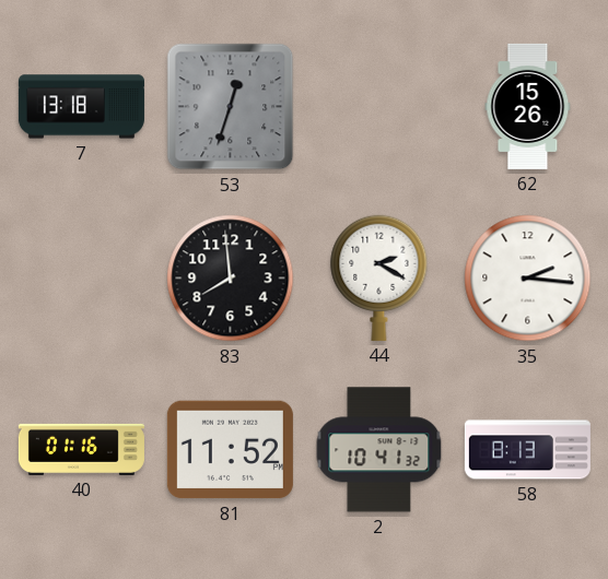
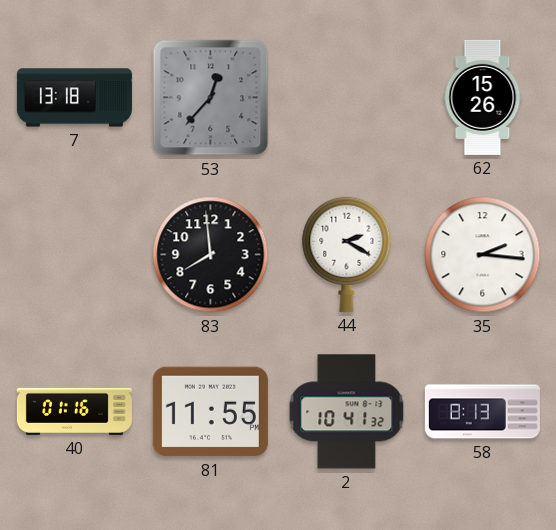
53: 12:33 -> 12:37
81: 11:52 -> 11:55
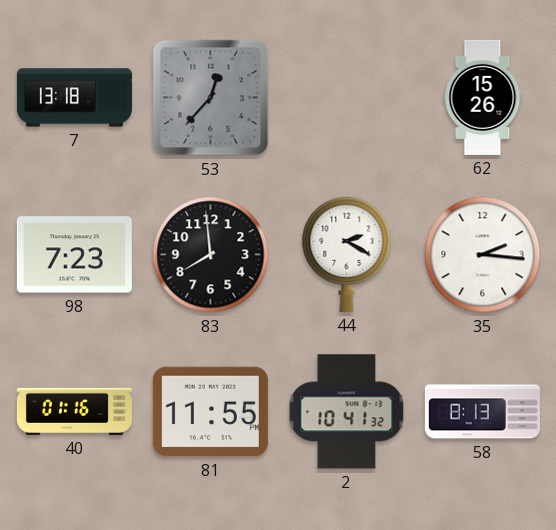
98: none -> 7:23
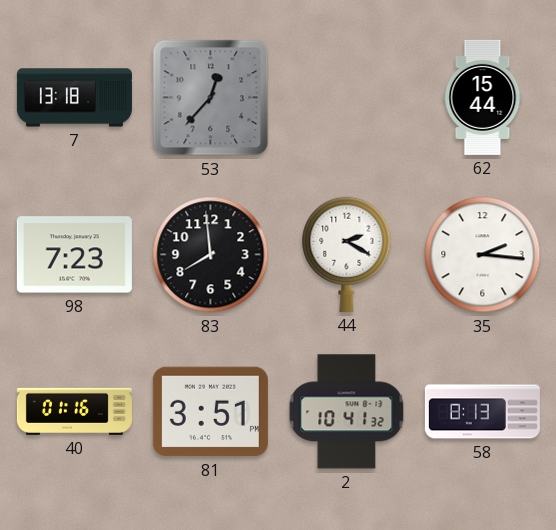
62: 15:26 -> 15:44
81: 11:55 -> 3:51
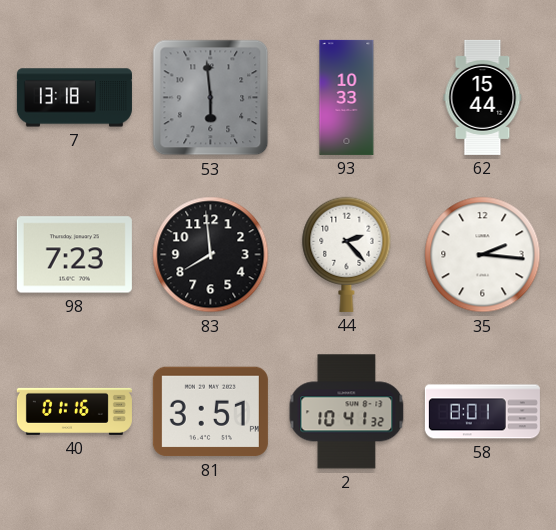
53: 12:37 -> 5:59
93: none -> 10:33
44: 2:20 -> 2:23
58: 8:13 -> 8:01
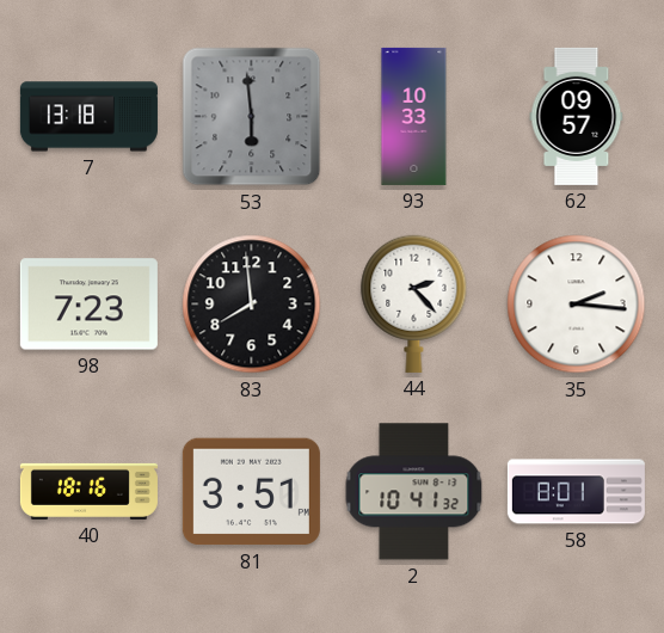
62: 15:44 -> 09:57
40: 01:16 -> 18:16
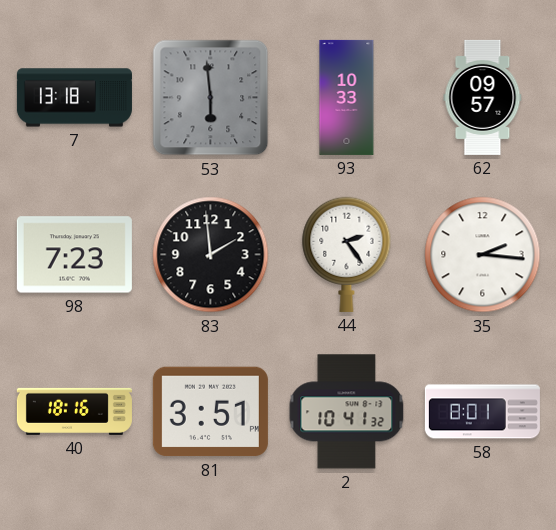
83: 7:59 -> 1:59
44: 2:23 -> 2:24
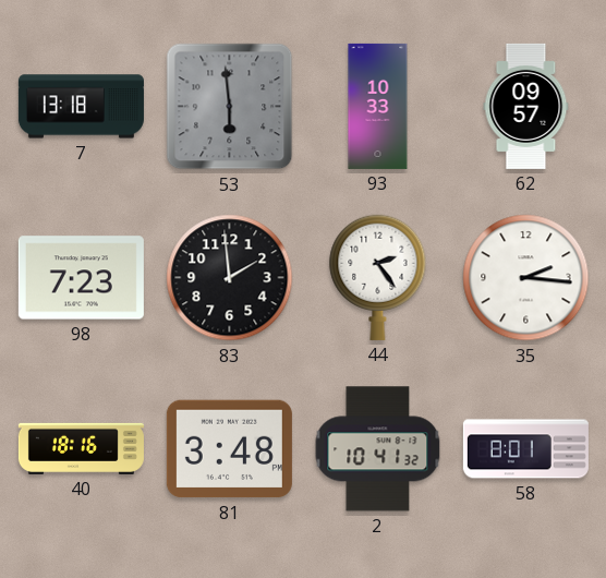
81: 3:51 -> 3:48
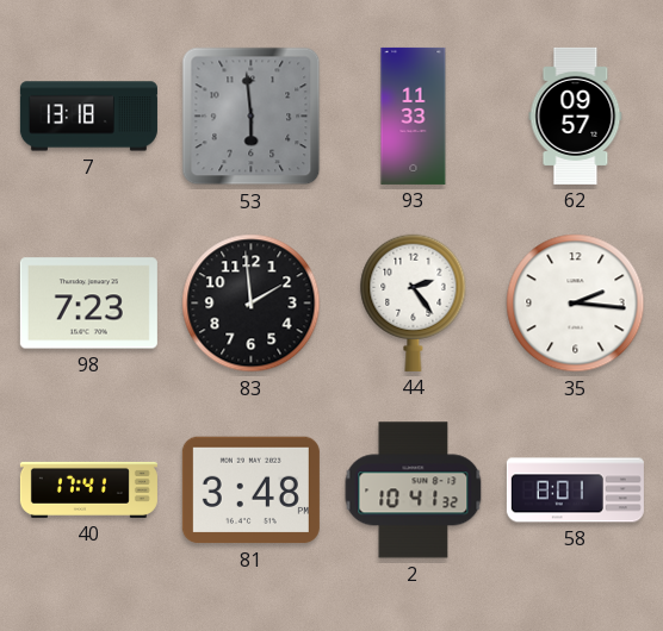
93: 10:33 -> 11:33
40: 18:16 -> 17:41
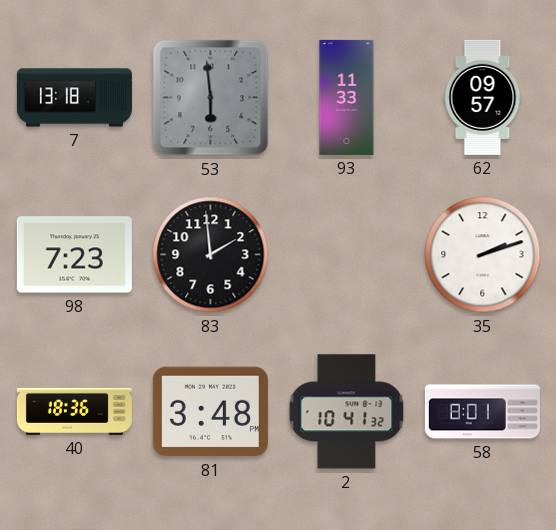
44: 2:24 -> none
35: 2:16 -> 2:12
40: 17:41 -> 18:36
